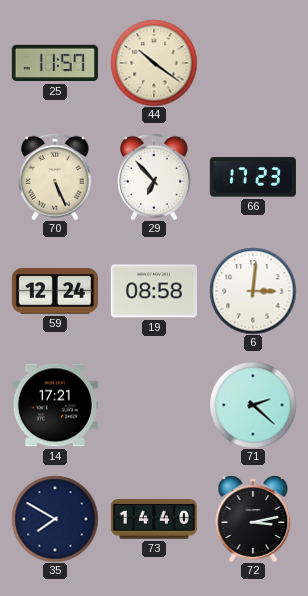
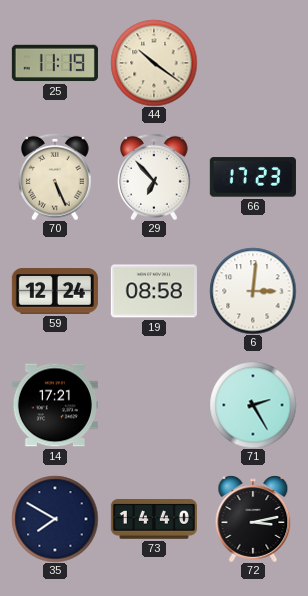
25: 11:57 -> 11:19
71: 2:22 -> 2:25
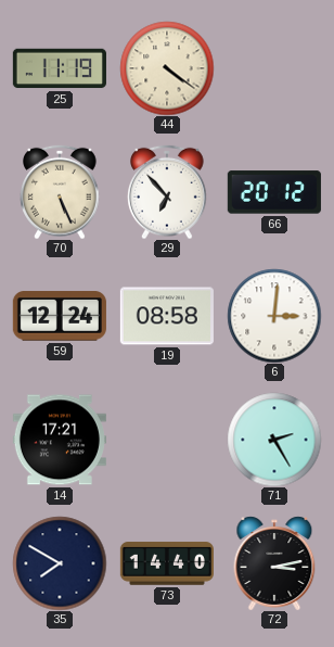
44: 10:21 -> 4:21
66: 17:23 -> 20:12
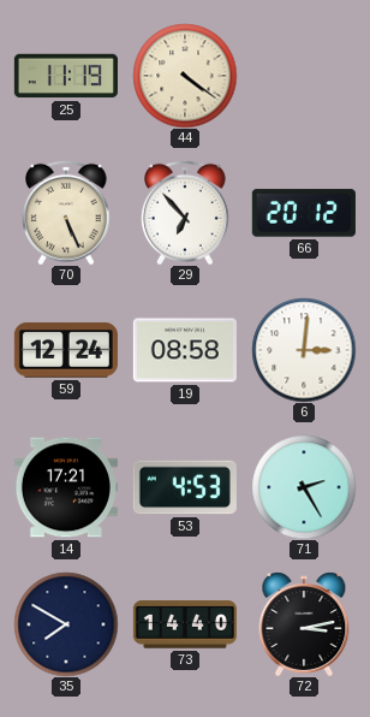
53: none -> 4:53
